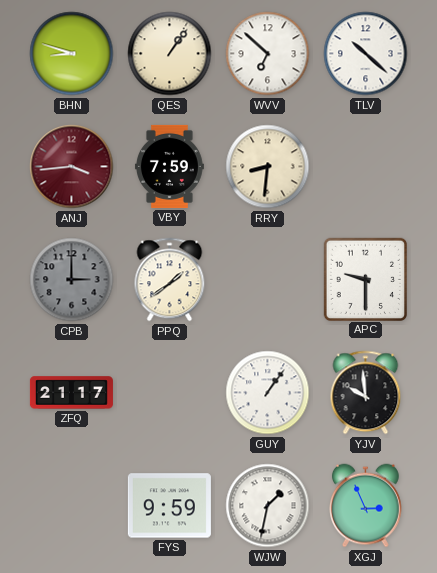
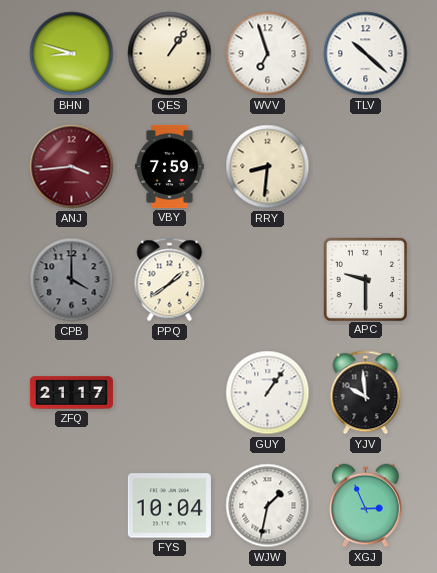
WVV: 6:52 -> 6:57
CPB: 3:00 -> 4:00
FYS: 9:59 -> 10:04
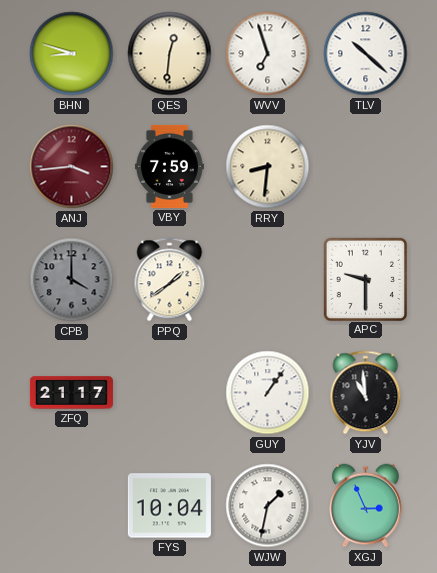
QES: 1:06 -> 12:31
YJV: 9:59 -> 10:59
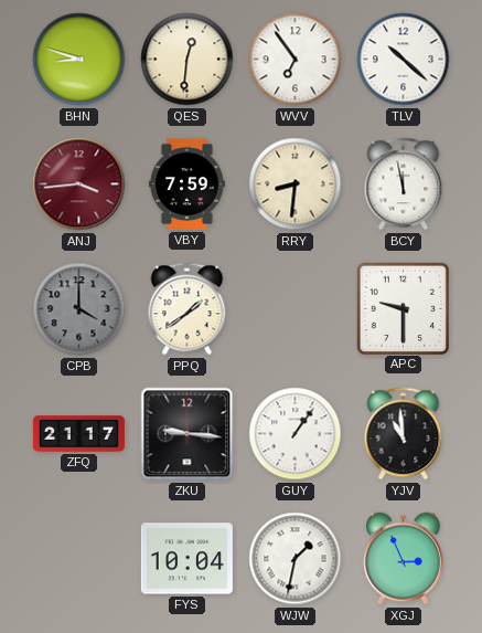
WVV: 6:57 -> 6:54
BCY: none -> 11:58
ZKU: none -> 9:16
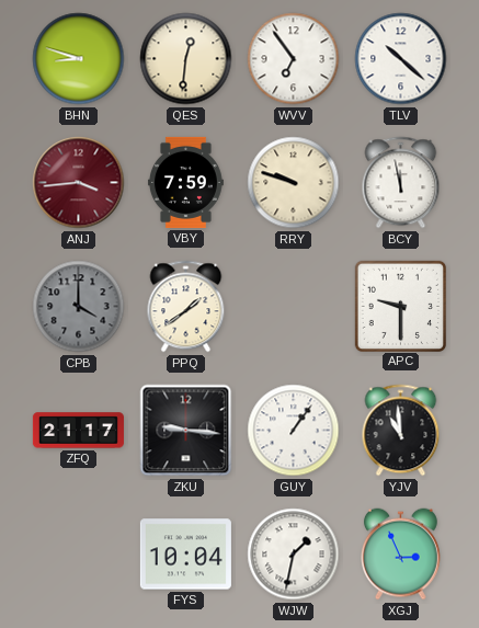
RRY: 8:31 -> 9:48
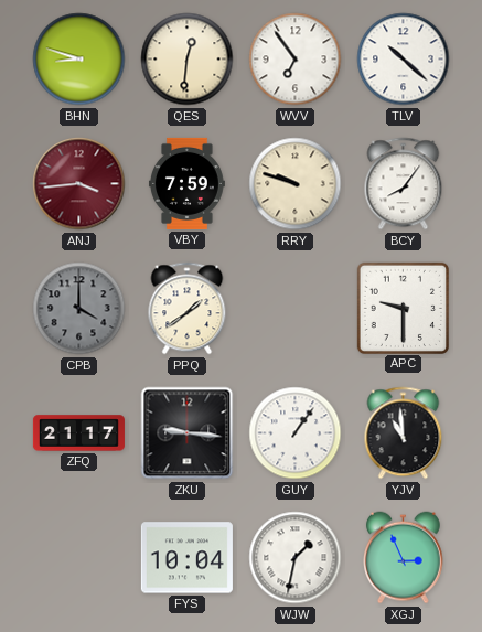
BCY: 11:58 -> 8:06
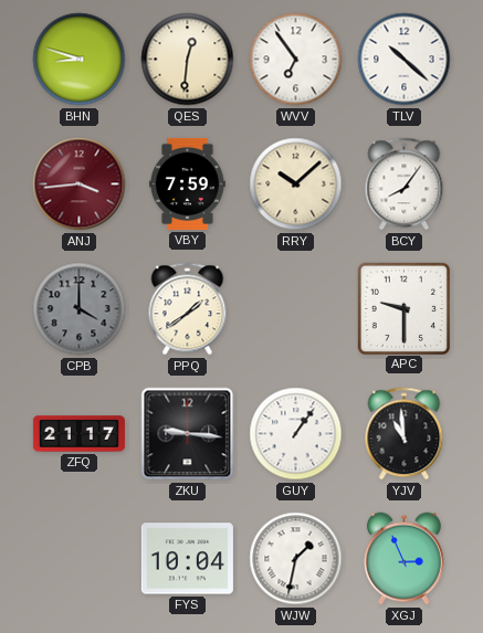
RRY: 9:48 -> 10:08
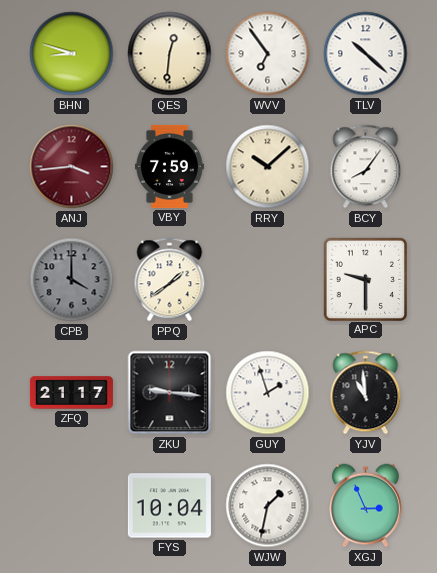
GUY: 1:06 -> 1:57
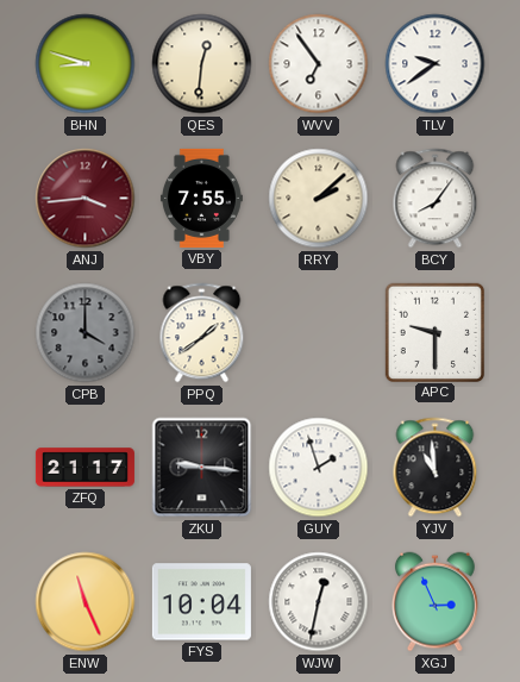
TLV: 10:22 -> 9:39
VBY: 7:59 -> 7:55
RRY: 10:08 -> 2:08
ENW: none -> 11:26
WJW: 1:32 -> 12:32
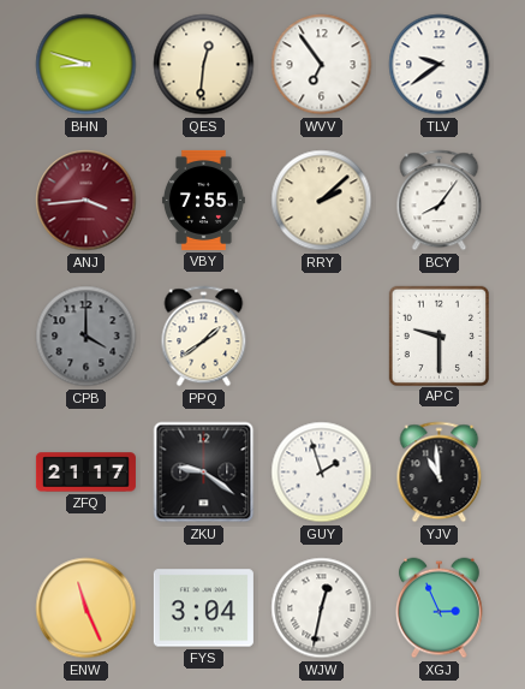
ZKU: 9:16 -> 9:21
FYS: 10:04 -> 3:04
